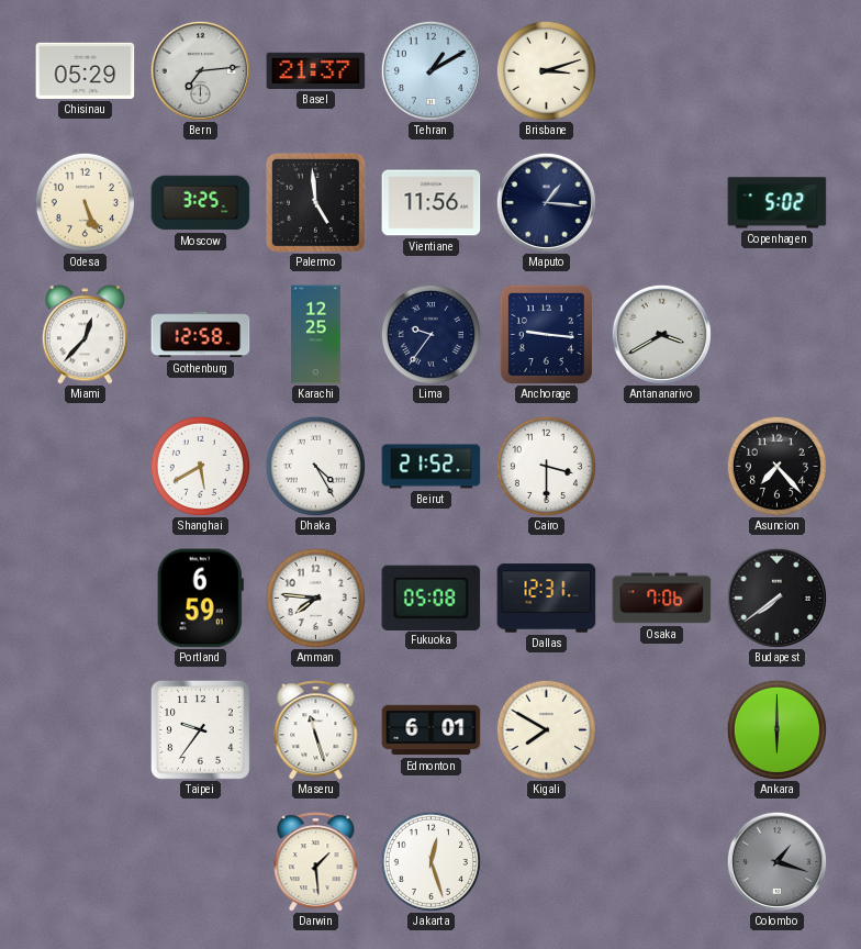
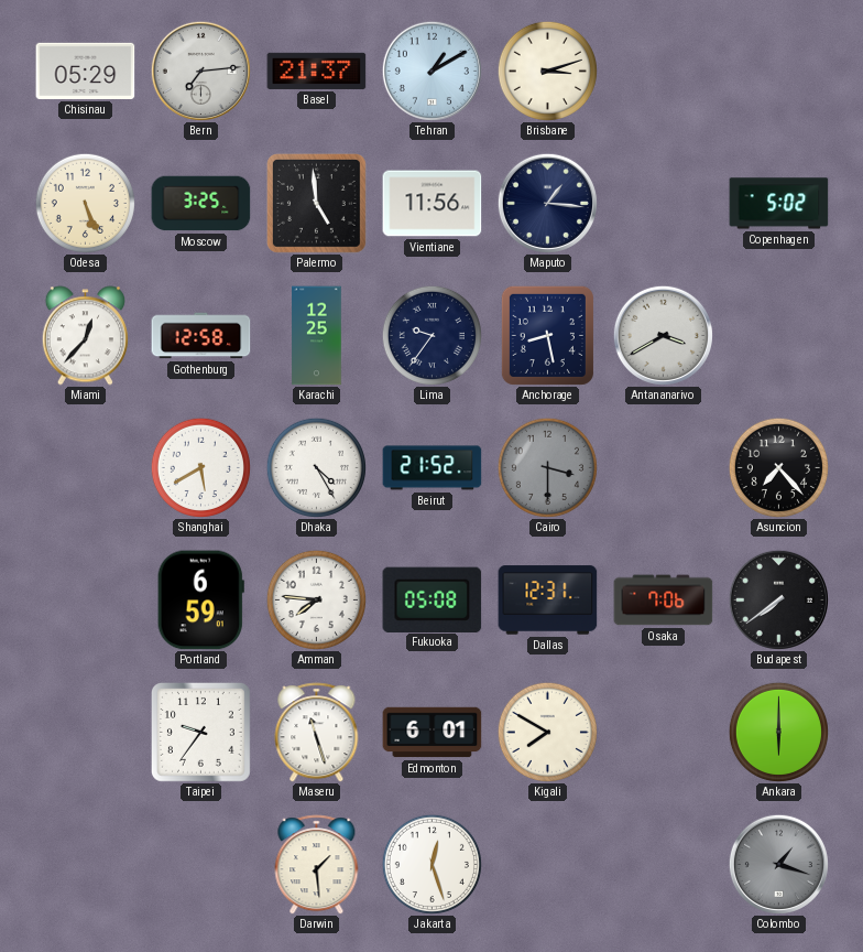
Anchorage: 9:16 -> 8:28
Cairo dial: white -> grey
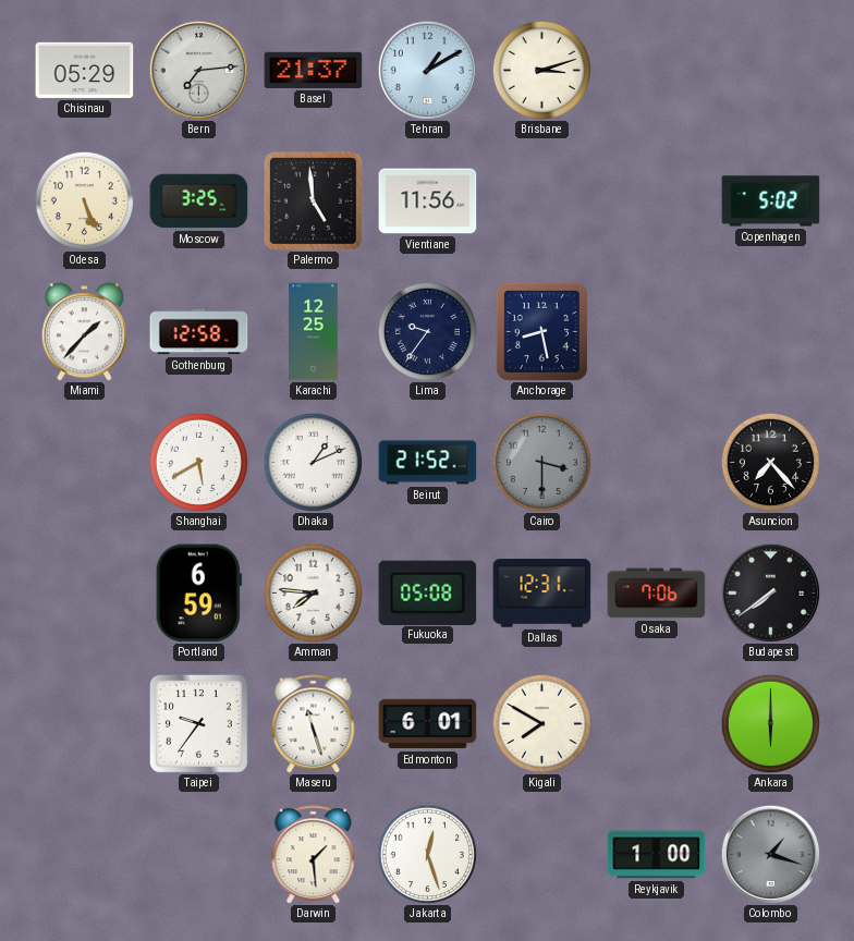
Maputo: 1:16 -> none
Miami: 12:37 -> 1:37
Antananarivo: 3:40 -> none
Dhaka: 4:25 -> 1:11
Reykjavik: none -> 1:00
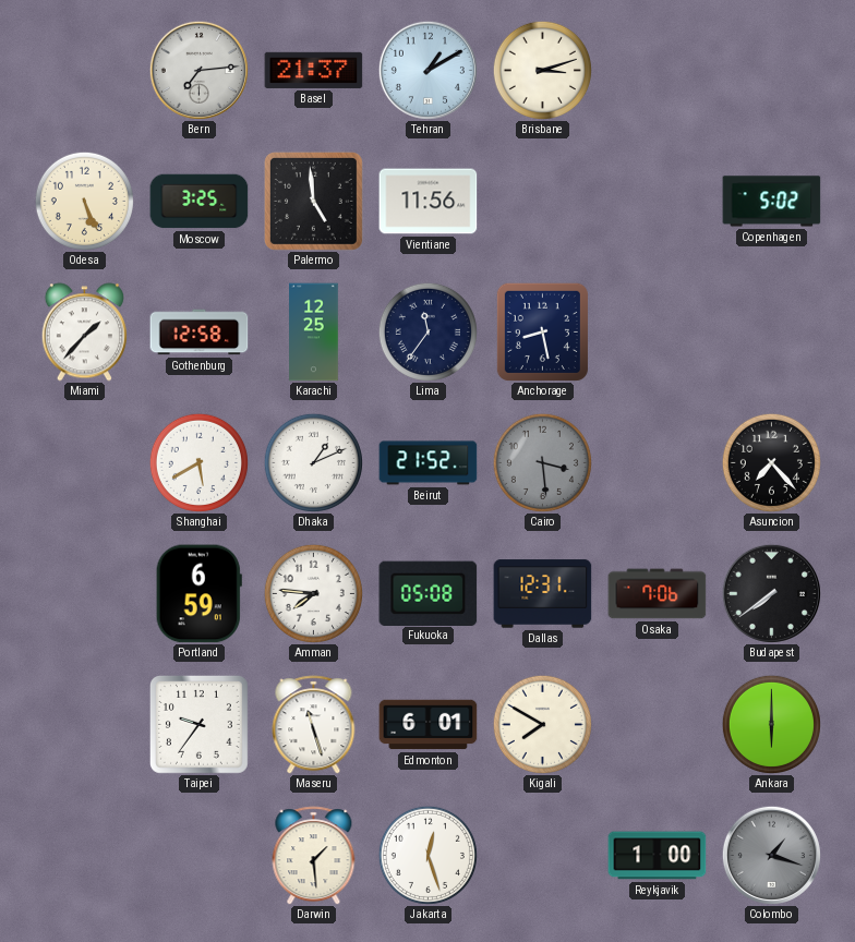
Chisinau: 05:29 -> none
Lima: 9:36 -> 11:36
Cairo: 3:30 -> 3:29
